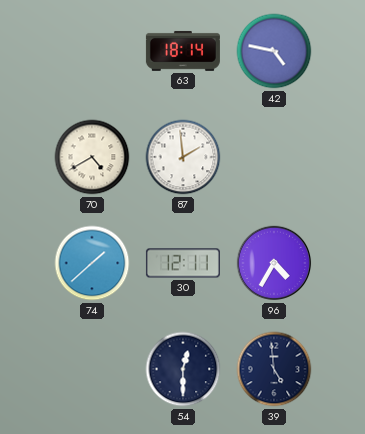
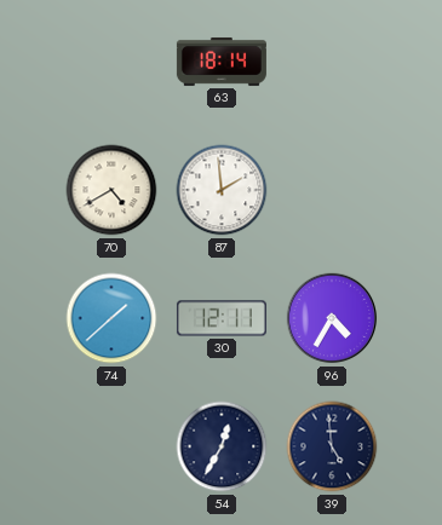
42: 4:47 -> none
54: 12:30 -> 12:35
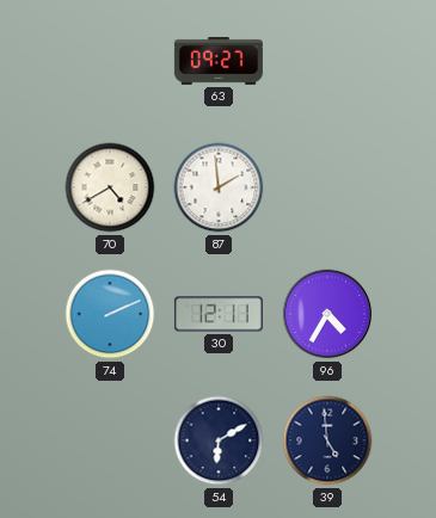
63: 18:14 -> 09:27
74: 1:38 -> 2:11
54: 12:35 -> 6:10
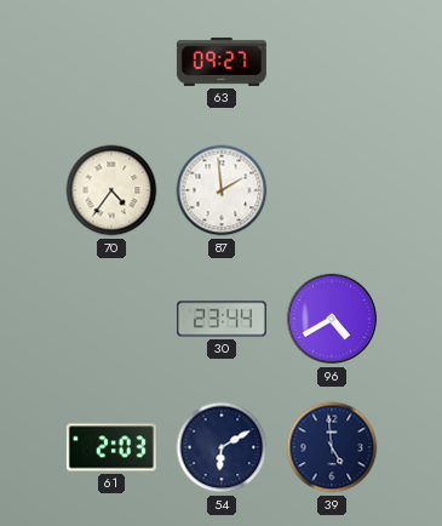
70: 4:40 -> 4:36
74: 2:11 -> none
30: 12:11 -> 23:44
96: 4:35 -> 4:40
61: none -> 2:03
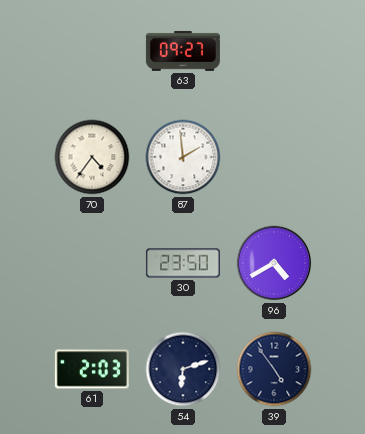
30: 23:44 -> 23:50
54: 6:10 -> 6:12
39: 4:59 -> 4:54
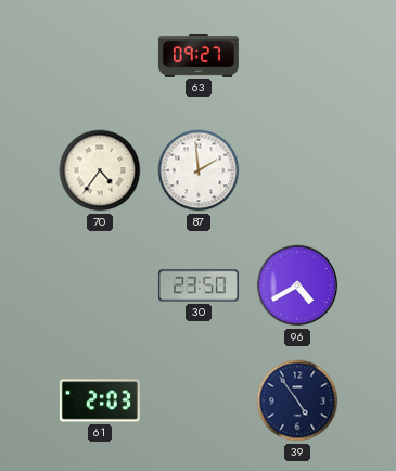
54: 6:12 -> none
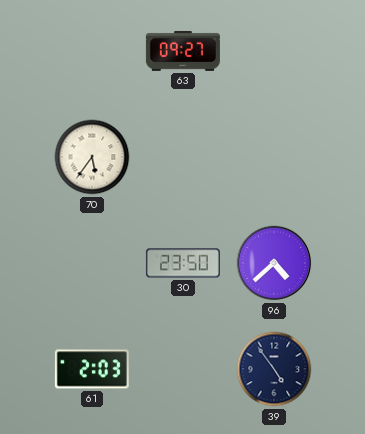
70: 4:36 -> 5:36
87: 1:59 -> none
96: 4:40 -> 4:38
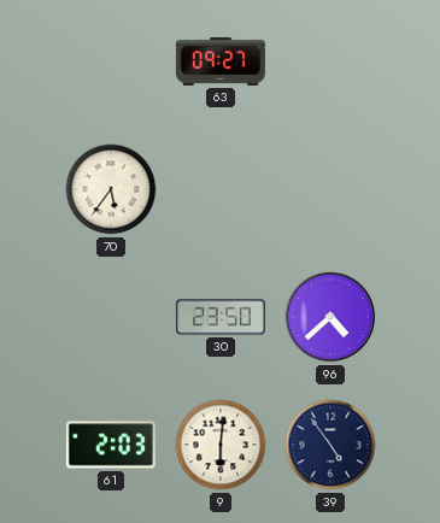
9: none -> 6:01
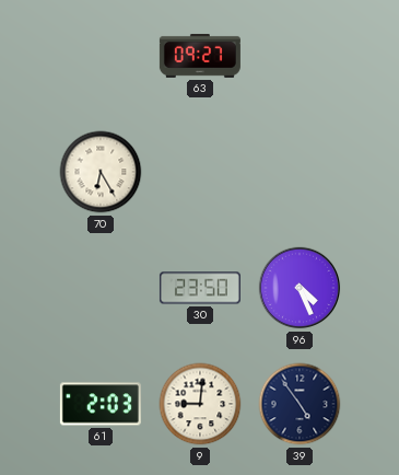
70: 5:36 -> 6:25
96: 4:38 -> 4:26
9: 6:01 -> 9:01
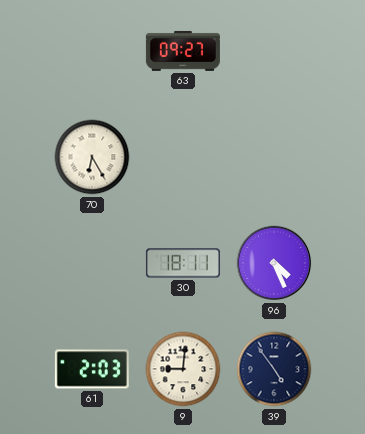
30: 23:50 -> 18:11
